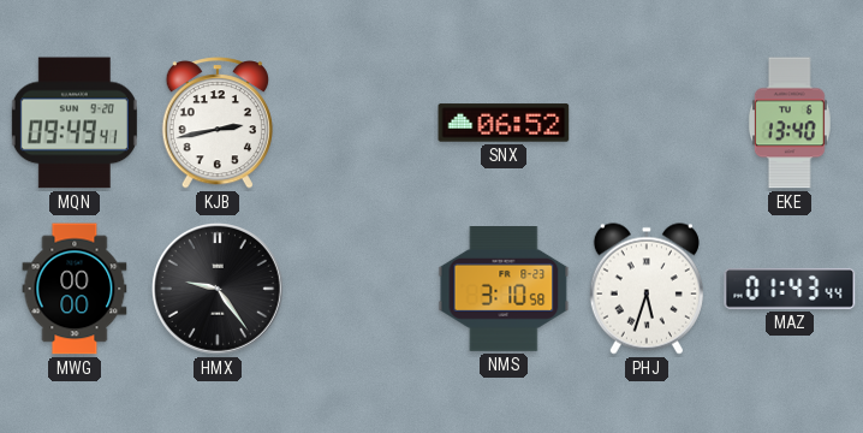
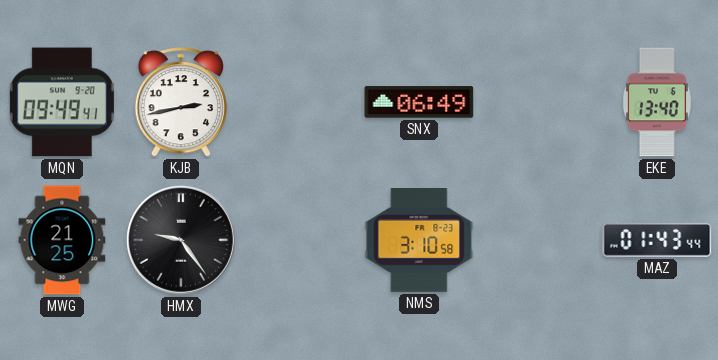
SNX: 06:52 -> 06:49
MWG: 00:00 -> 21:25
PHJ: 5:33 -> none
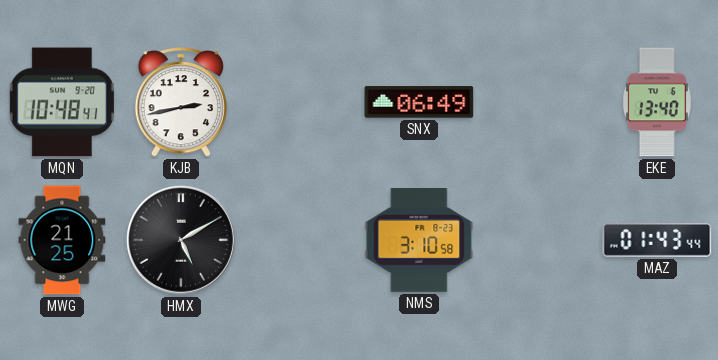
MQN: 09:49 -> 10:48
HMX: 9:24 -> 5:10
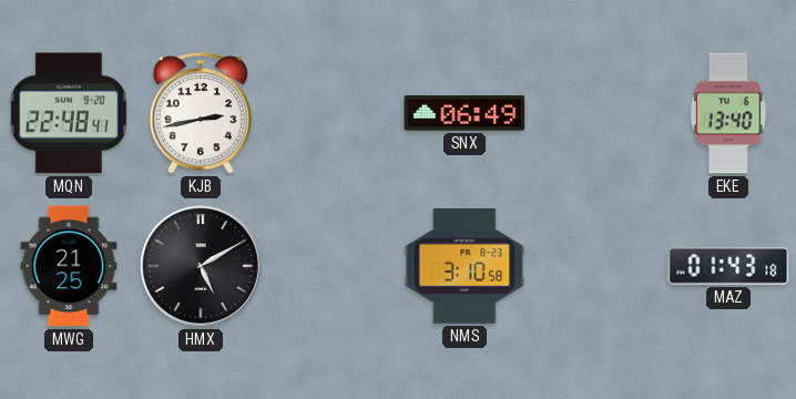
MQN: 10:48 -> 22:48
MAZ: 01:43:44 -> 01:43:18
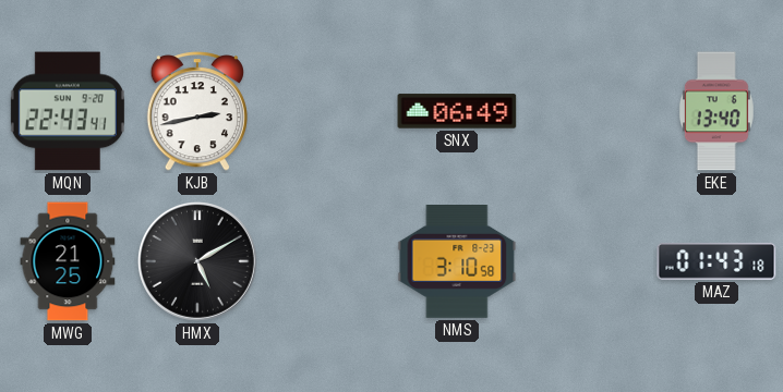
MQN: 22:48 -> 22:43
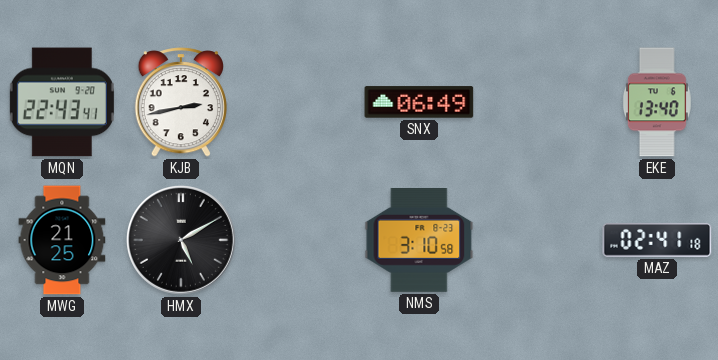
MAZ: 01:43 -> 02:41
